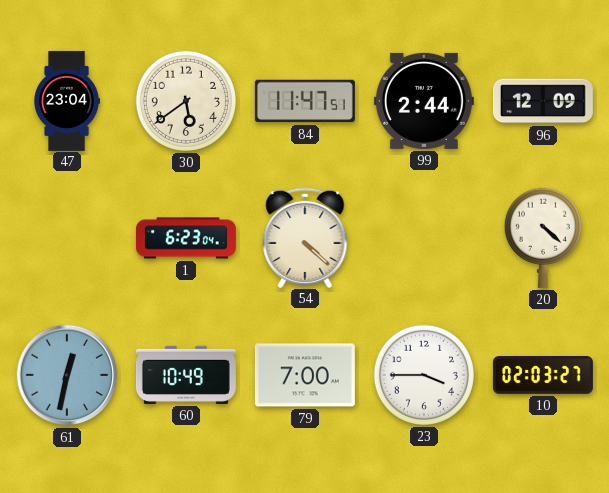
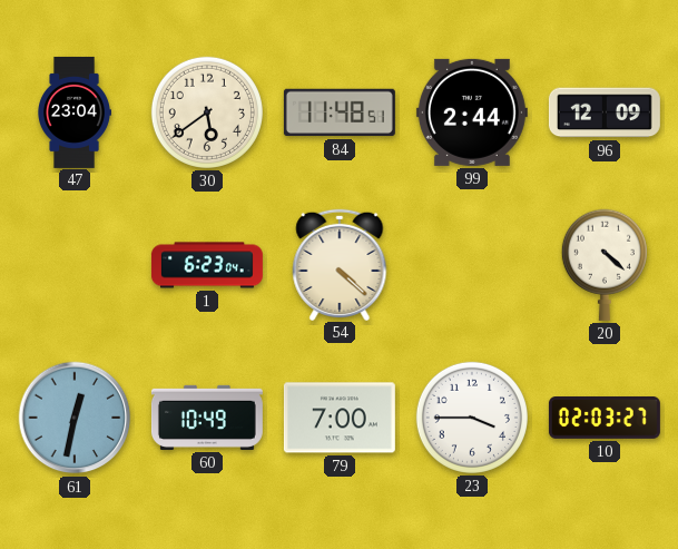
84: 11:47 -> 11:48
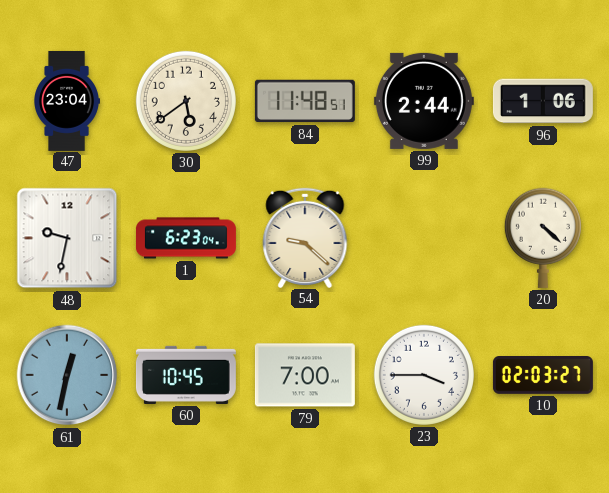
96: 12:09 -> 1:06
48: none -> 9:32
54: 4:22 -> 9:22
60: 10:49 -> 10:45
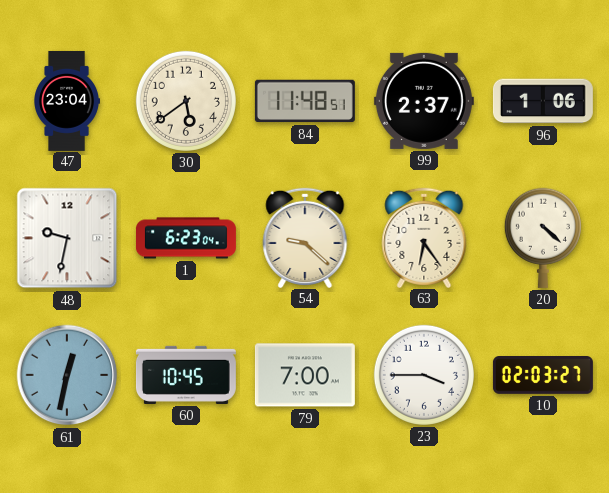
99: 2:44 -> 2:37
63: none -> 6:24
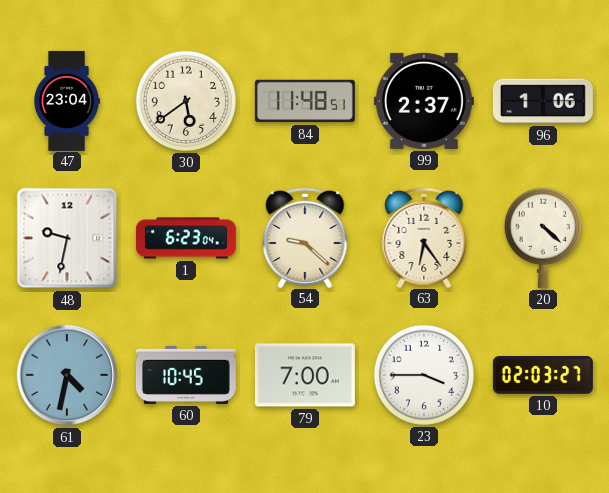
61: 12:32 -> 4:32
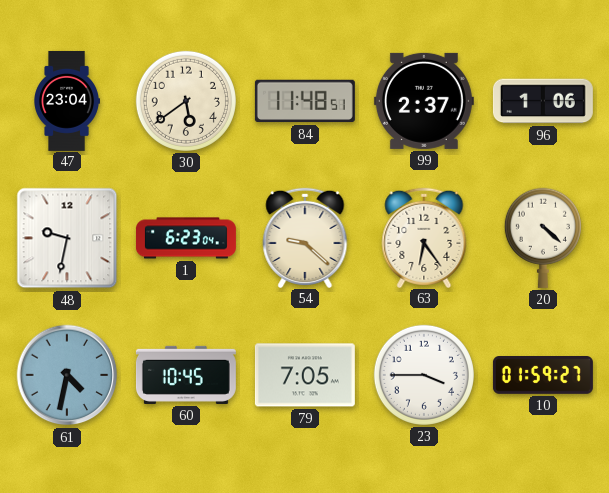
79: 7:00 -> 7:05
10: 02:03 -> 01:59
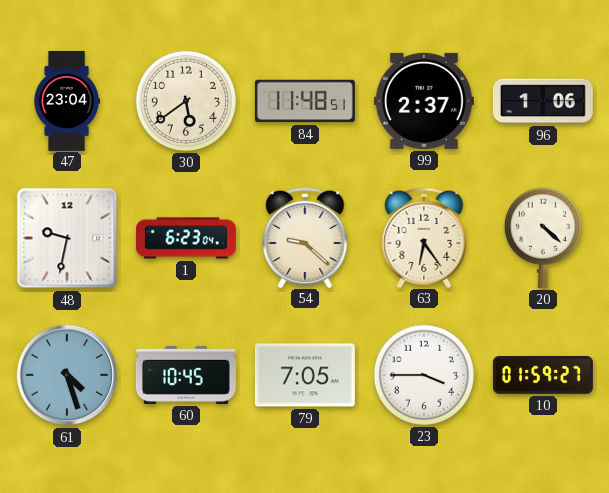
61: 4:32 -> 4:27
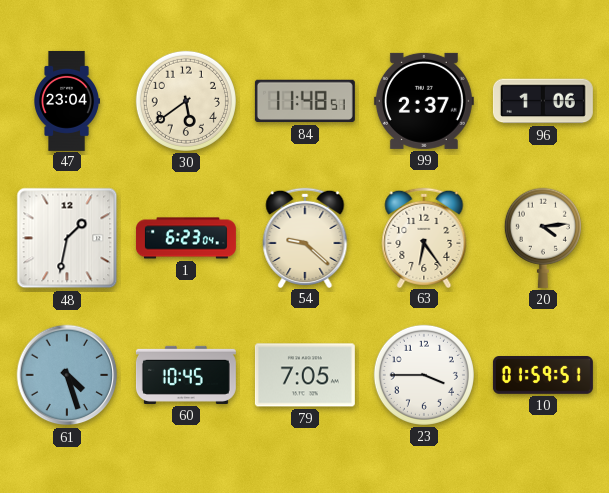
48: 9:32 -> 1:32
20: 4:22 -> 4:14
10: 01:59:27 -> 01:59:51
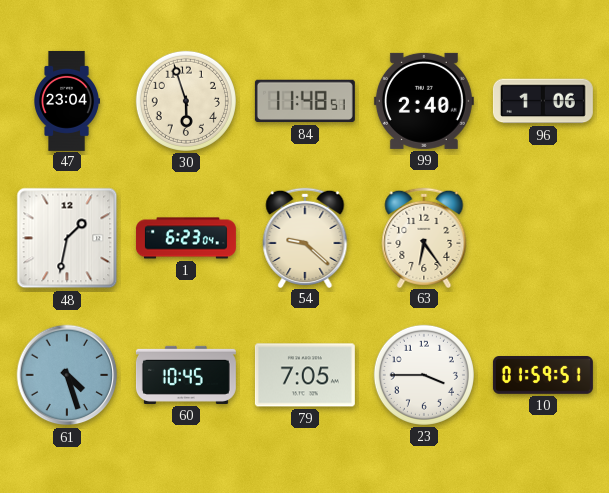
30: 5:39 -> 5:57
99: 2:37 -> 2:40
20: 4:14 -> none
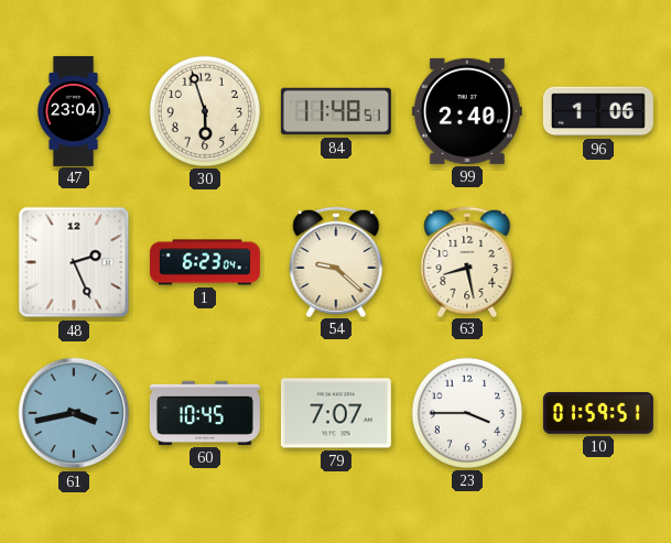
48: 1:32 -> 2:26
63: 6:24 -> 8:28
61: 4:27 -> 3:43
79: 7:05 -> 7:07
